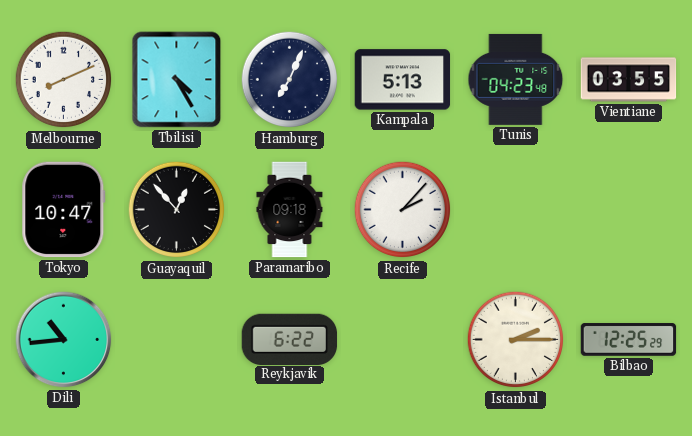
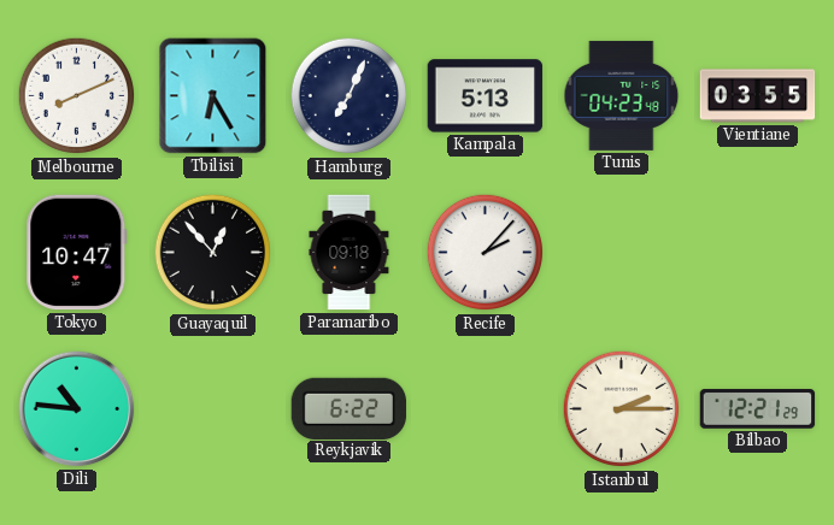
Tbilisi: 4:25 -> 6:25
Dili: 10:44 -> 10:46
Bilbao: 12:25 -> 12:21
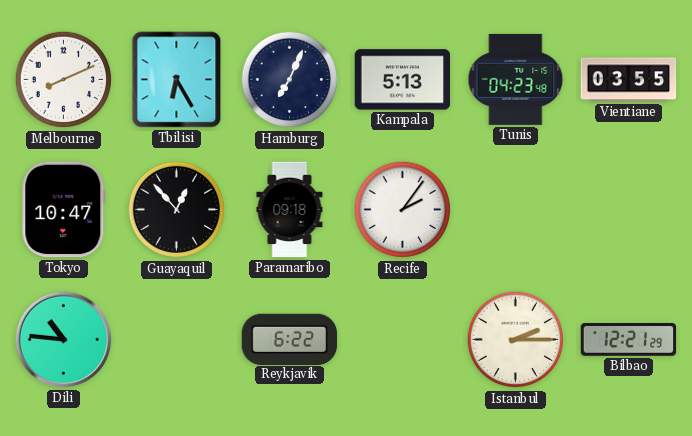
Recife: 2:07 -> 2:06
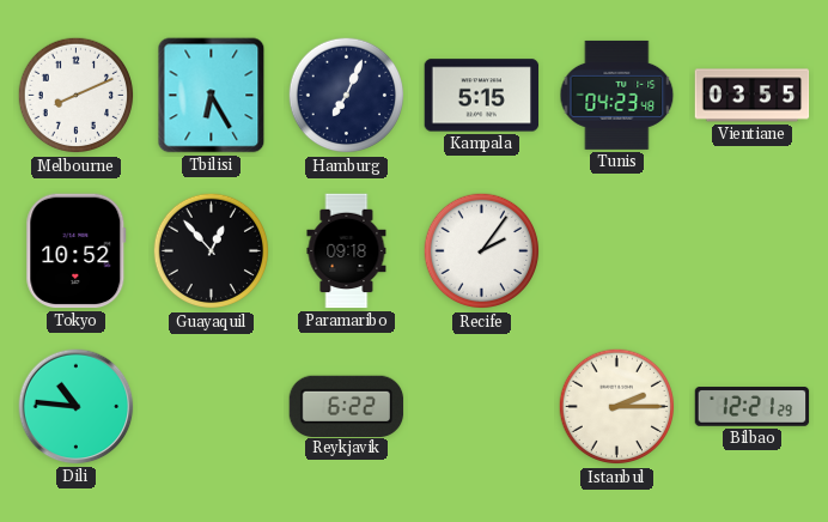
Kampala: 5:13 -> 5:15
Tokyo: 10:47 -> 10:52
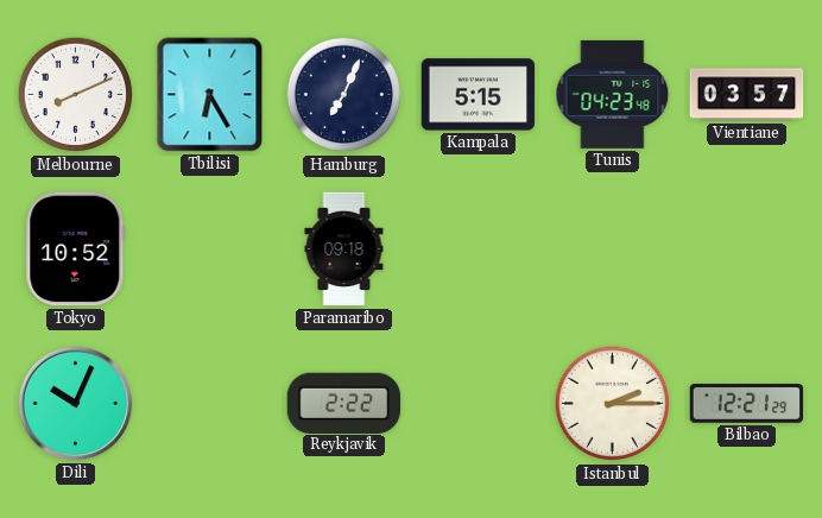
Vientiane: 03:55 -> 03:57
Guayaquil: 12:53 -> none
Recife: 2:06 -> none
Dili: 10:46 -> 10:04
Reykjavik: 6:22 -> 2:22
